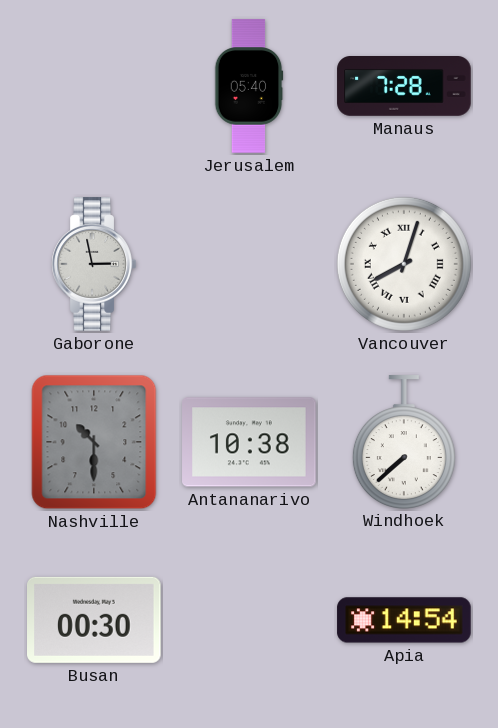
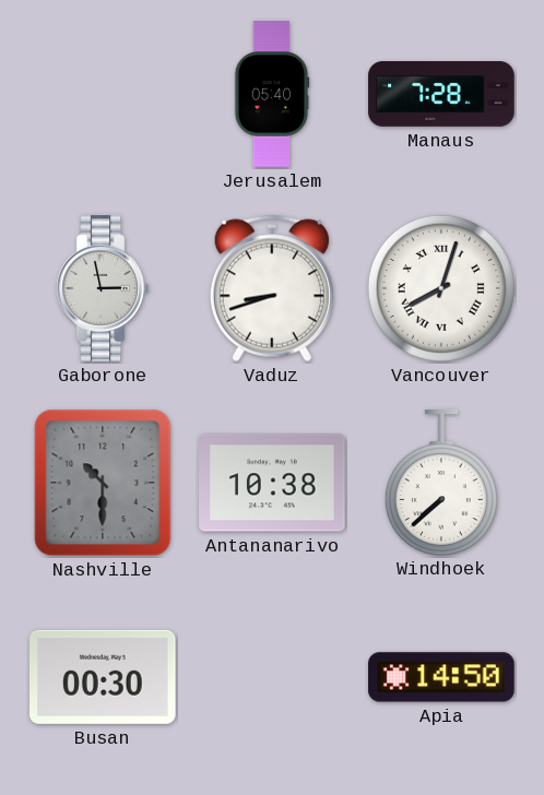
Vaduz: none -> 8:42
Apia: 14:54 -> 14:50
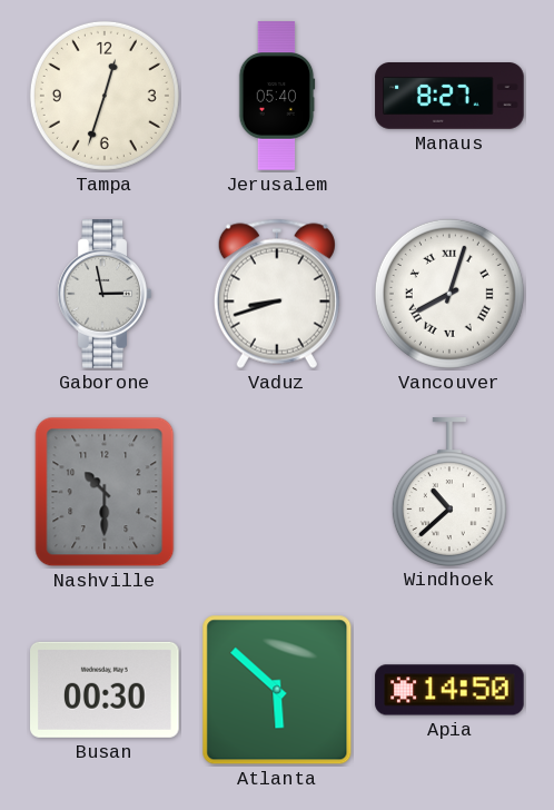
Tampa: none -> 12:33
Manaus: 7:28 -> 8:27
Antananarivo: 10:38 -> none
Windhoek: 7:38 -> 10:38
Atlanta: none -> 5:52
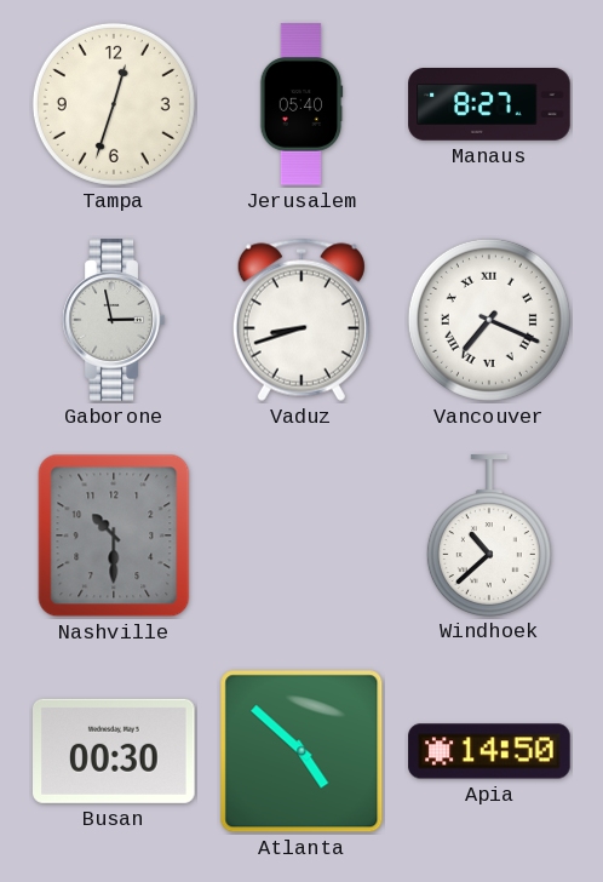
Vancouver: 8:03 -> 7:19
Atlanta: 5:52 -> 4:52
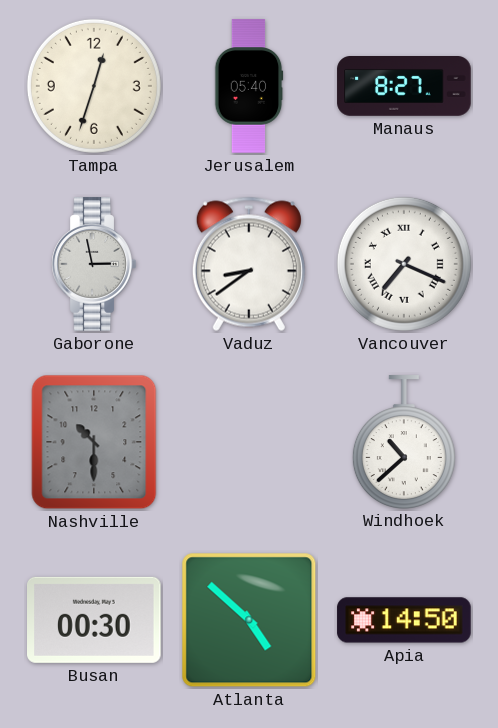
Vaduz: 8:42 -> 8:39
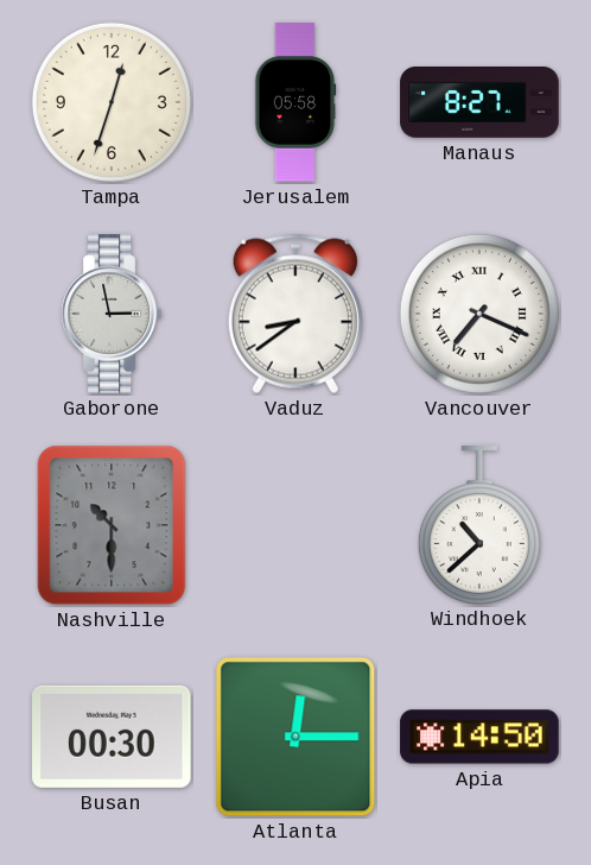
Jerusalem: 05:40 -> 05:58
Atlanta: 4:52 -> 12:15
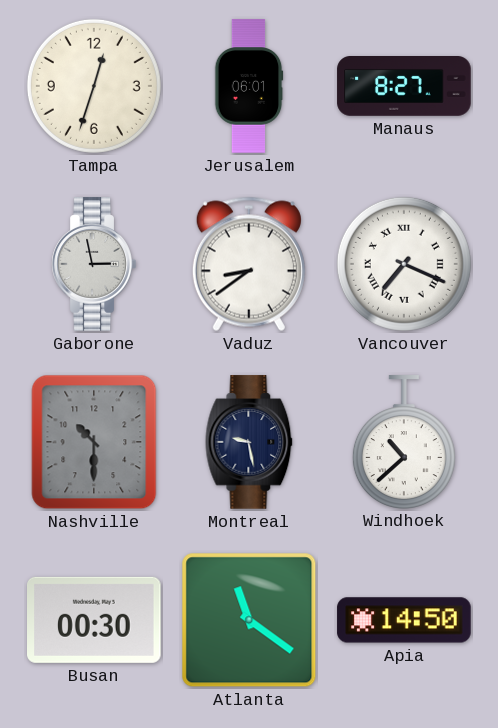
Jerusalem: 05:58 -> 06:01
Montreal: none -> 9:28
Atlanta: 12:15 -> 11:21
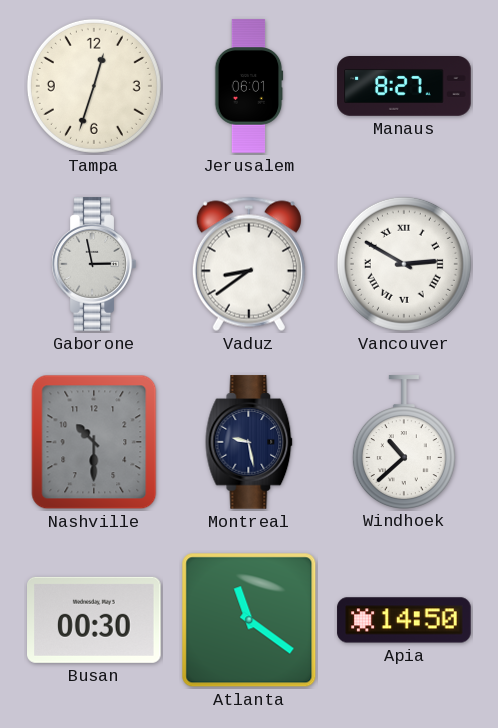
Vancouver: 7:19 -> 2:50
